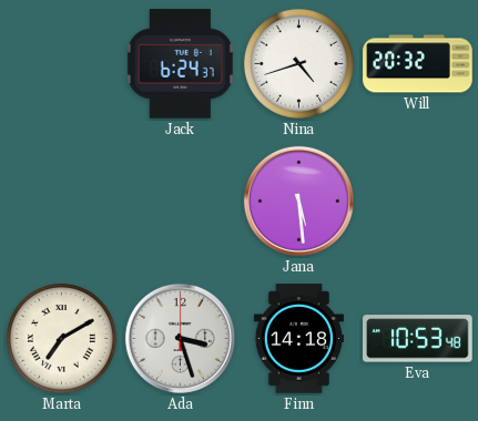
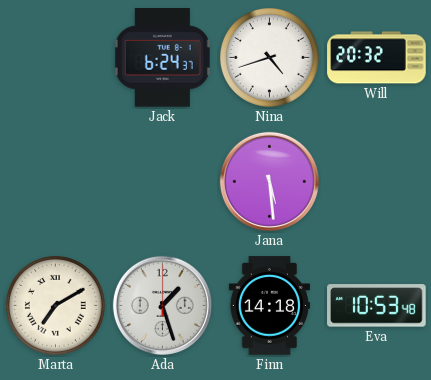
Ada: 3:27 -> 1:27
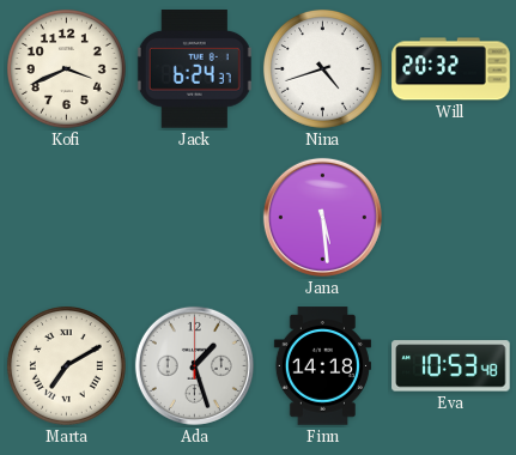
Kofi: none -> 3:41
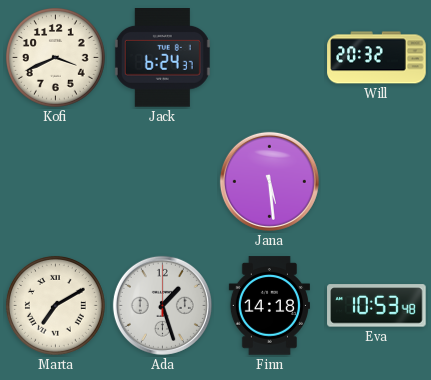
Nina: 4:42 -> none
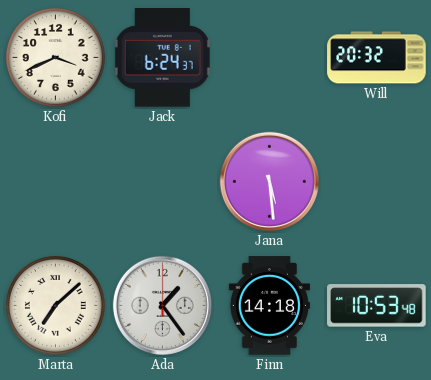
Marta: 7:10 -> 7:08
Ada: 1:27 -> 1:24
